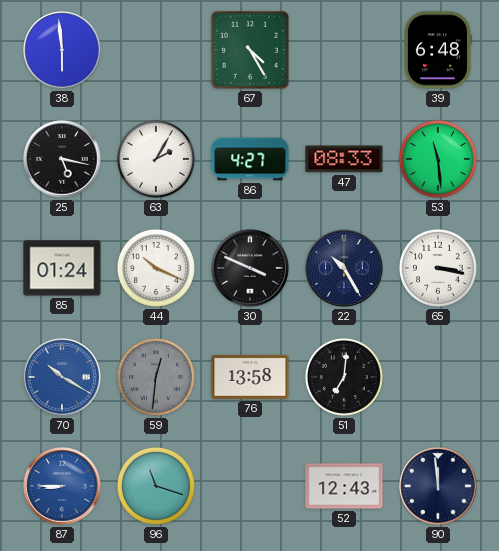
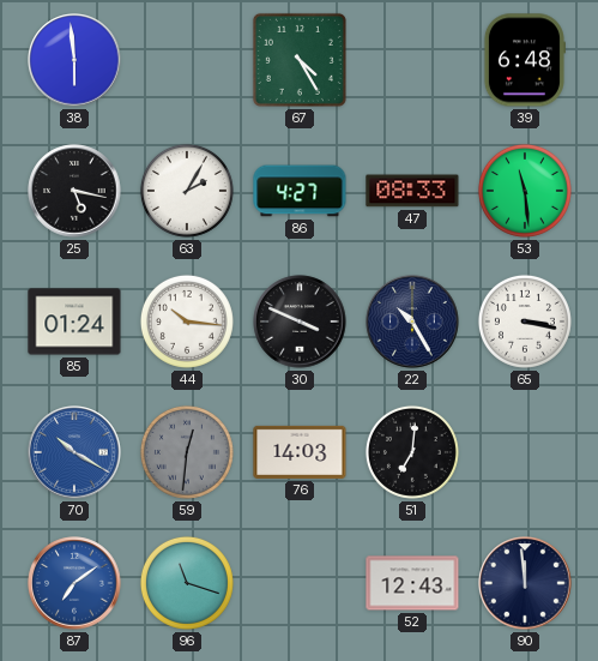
44: 10:19 -> 10:16
76: 13:58 -> 14:03
87: 8:45 -> 7:09
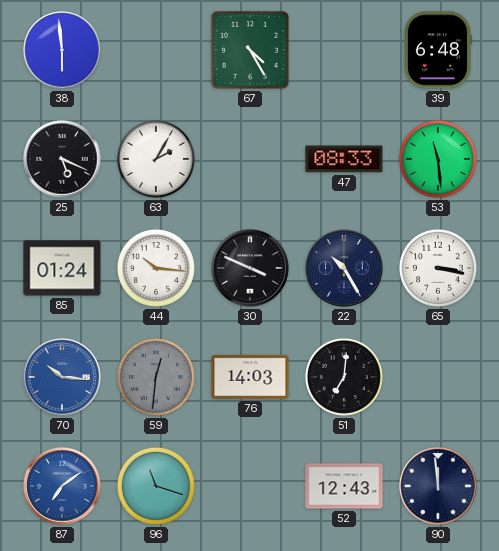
25: 5:17 -> 5:19
86: 4:27 -> none
70: 10:20 -> 10:16
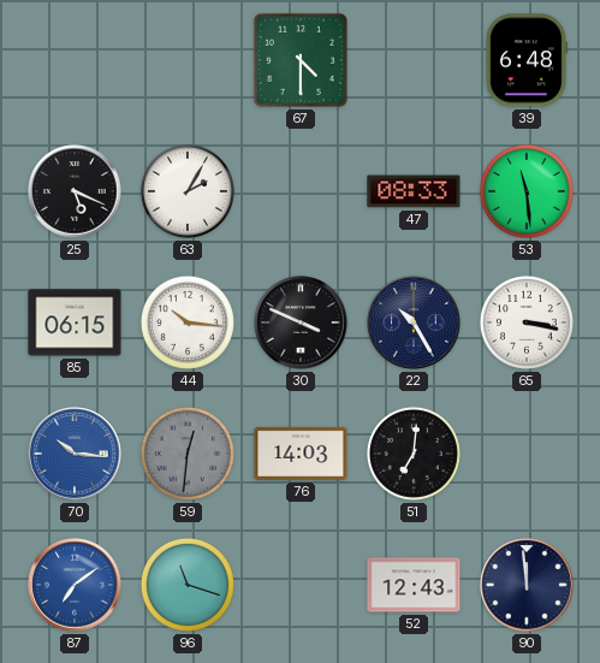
38: 5:59 -> none
67: 4:25 -> 4:30
85: 01:24 -> 06:15
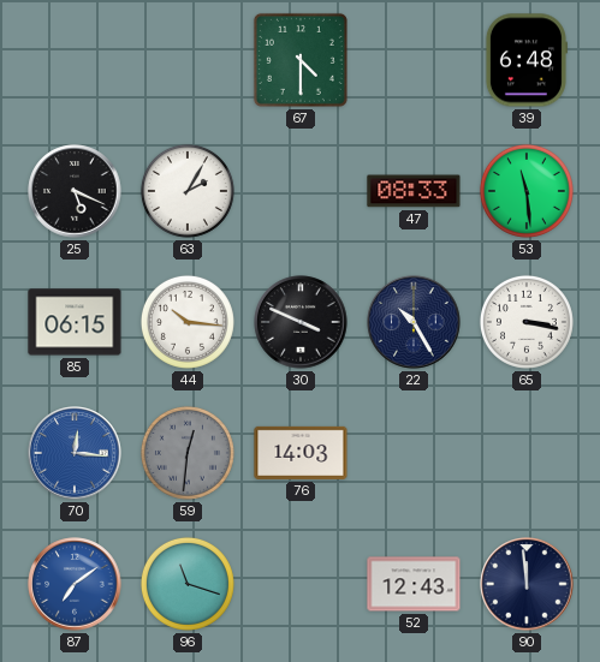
70: 10:16 -> 12:16
51: 7:01 -> none
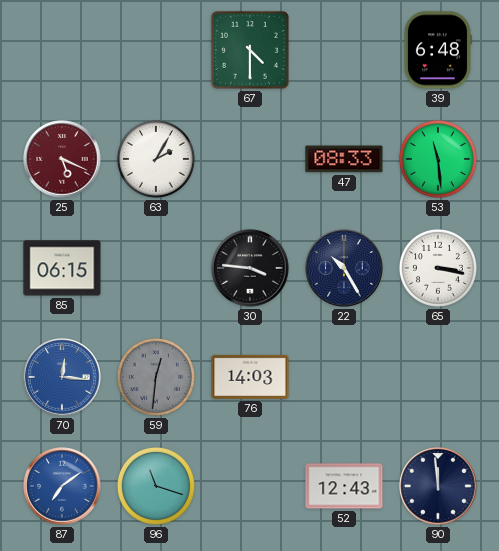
25 dial: black -> burgundy
44: 10:16 -> none
30: 3:49 -> 3:46
